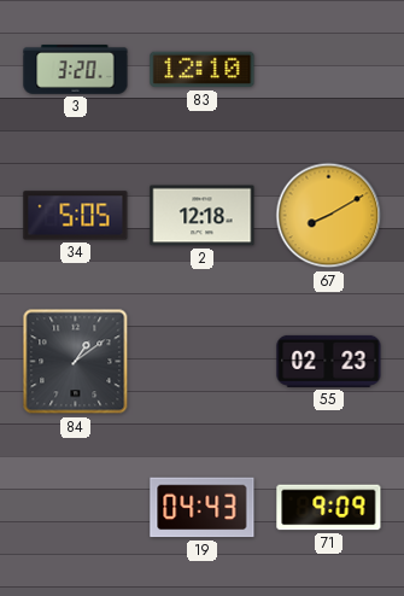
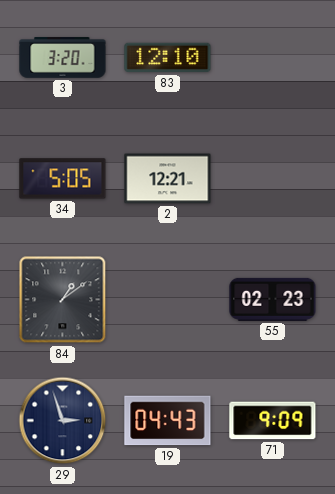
2: 12:18 -> 12:21
67: 8:10 -> none
29: none -> 2:57
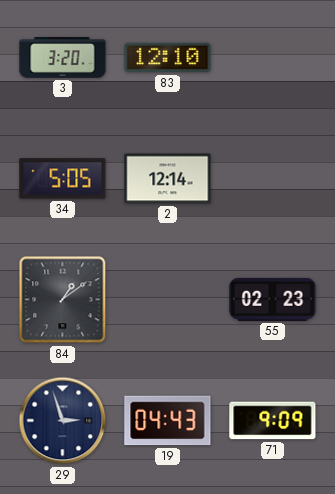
2: 12:21 -> 12:14
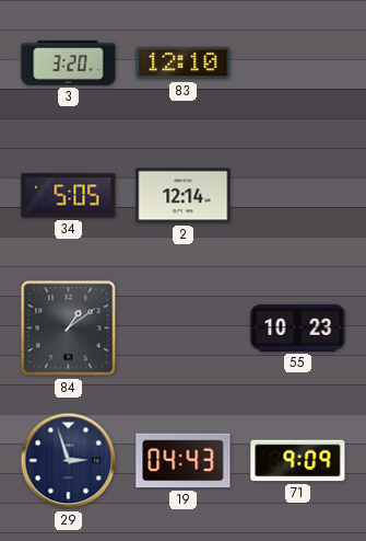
55: 02:23 -> 10:23
